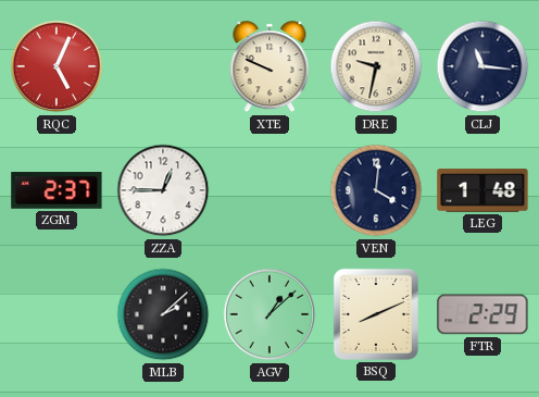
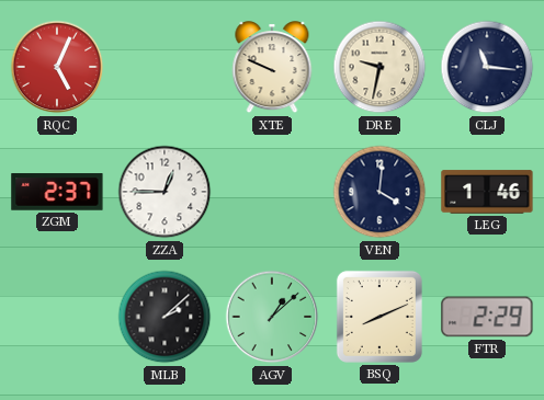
LEG: 1:48 -> 1:46
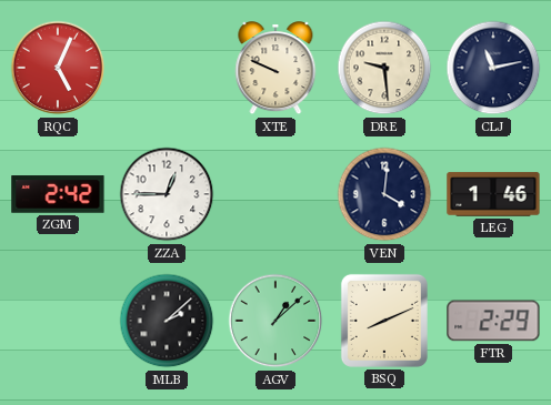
DRE: 9:32 -> 9:29
CLJ: 11:16 -> 11:13
ZGM: 2:37 -> 2:42
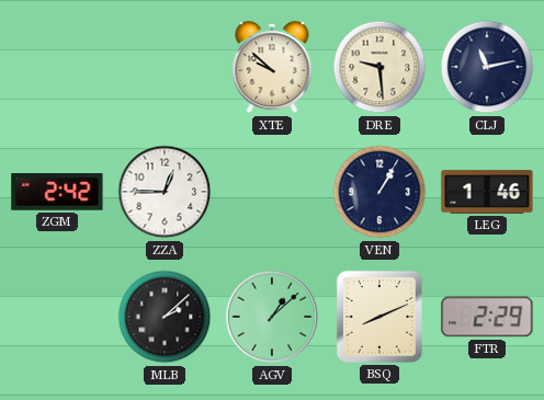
RQC: 5:04 -> none
XTE: 9:49 -> 9:52
VEN: 4:01 -> 1:05
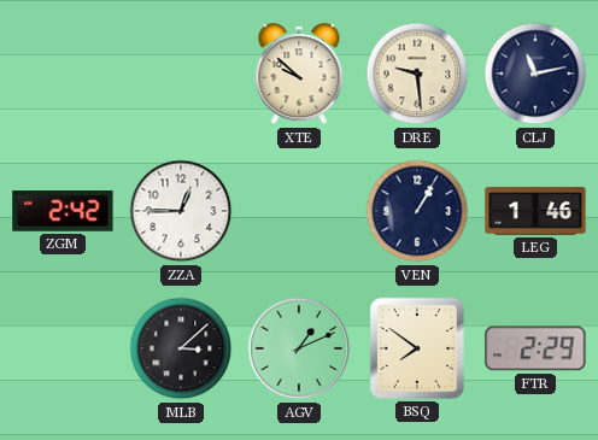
MLB: 2:08 -> 3:08
AGV: 1:08 -> 1:11
BSQ: 8:11 -> 7:51
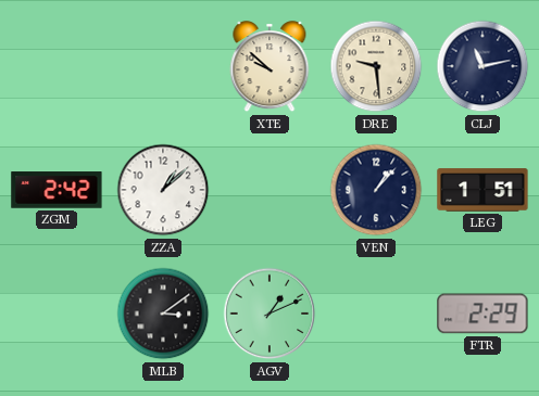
ZZA: 12:45 -> 1:08
VEN: 1:05 -> 1:07
LEG: 1:46 -> 1:51
MLB: 3:08 -> 3:09
BSQ: 7:51 -> none
